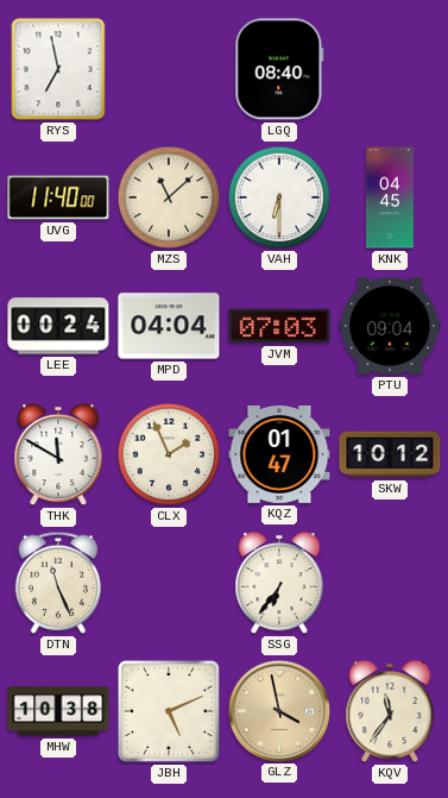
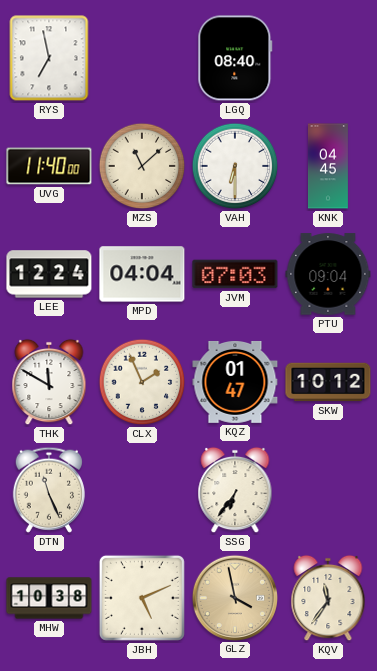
LEE: 00:24 -> 12:24
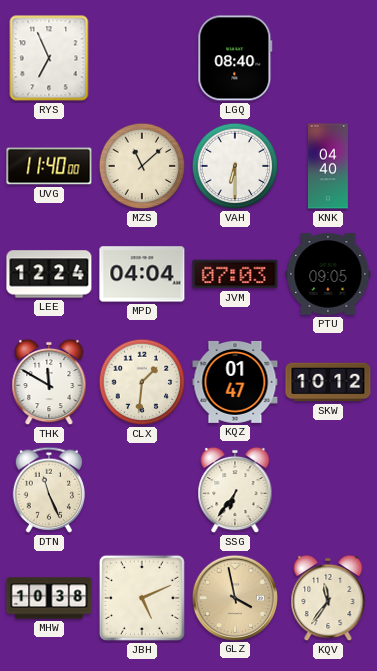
RYS: 6:58 -> 6:56
KNK: 04:45 -> 04:40
PTU: 09:04 -> 09:05
CLX: 1:56 -> 1:31
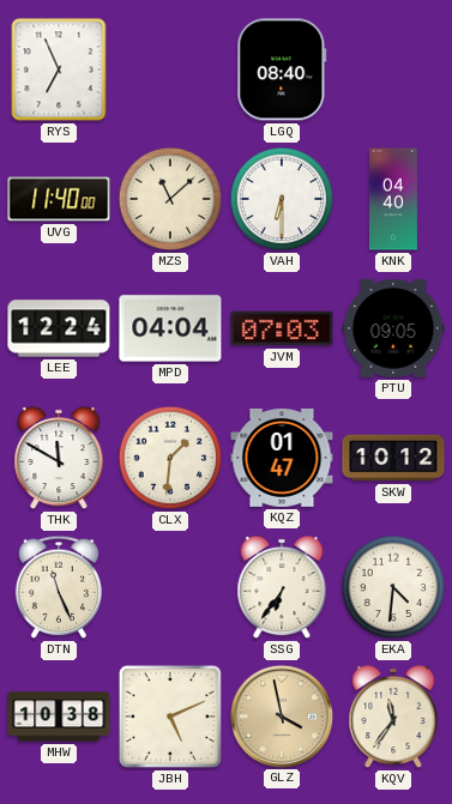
EKA: none -> 4:31
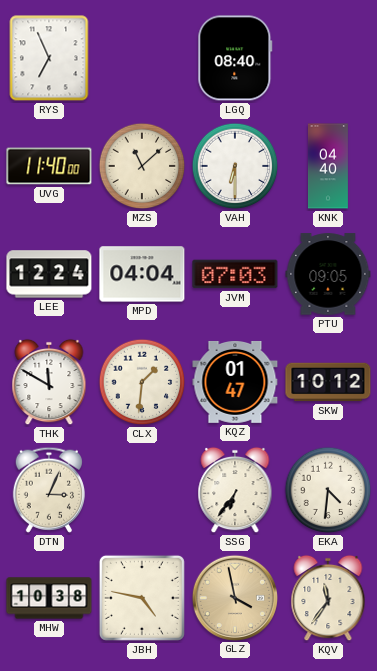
DTN: 11:26 -> 3:04
JBH: 5:11 -> 4:47
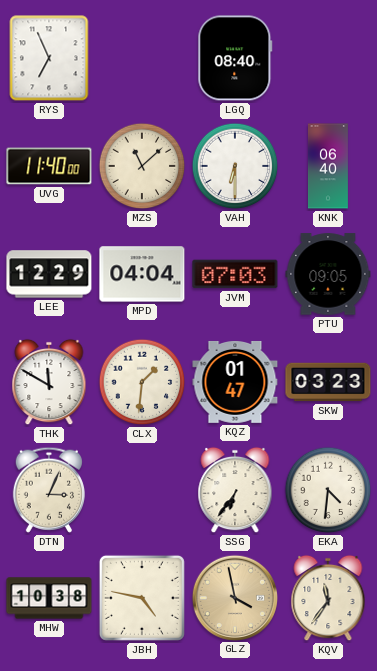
KNK: 04:40 -> 06:40
LEE: 12:24 -> 12:29
SKW: 10:12 -> 03:23
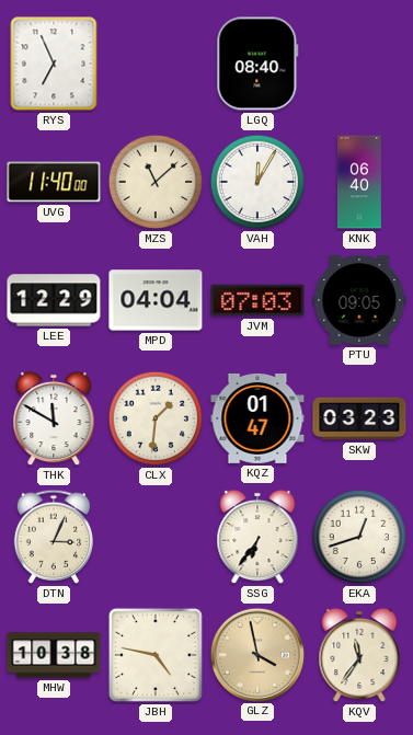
VAH: 6:30 -> 12:05
EKA: 4:31 -> 12:42
